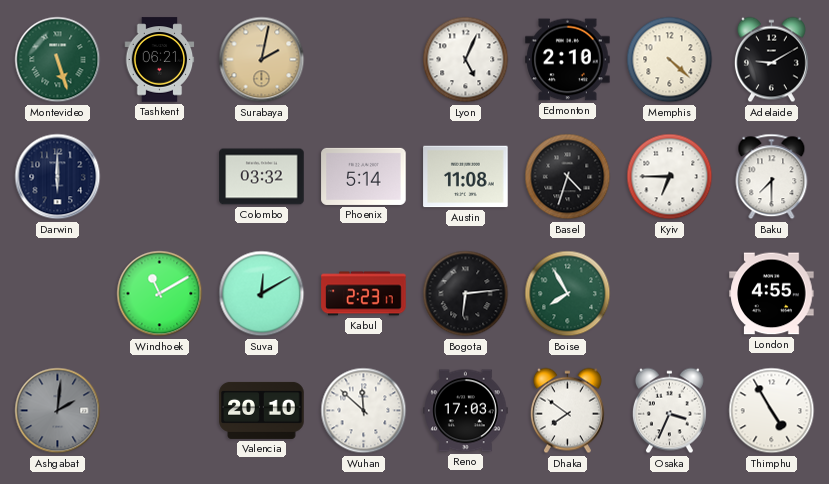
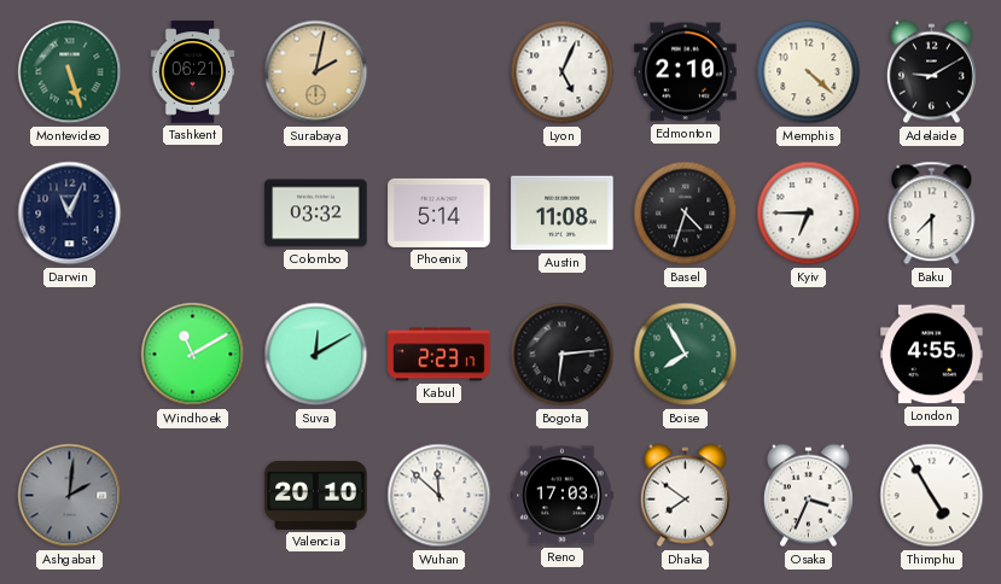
Darwin: 6:00 -> 11:04
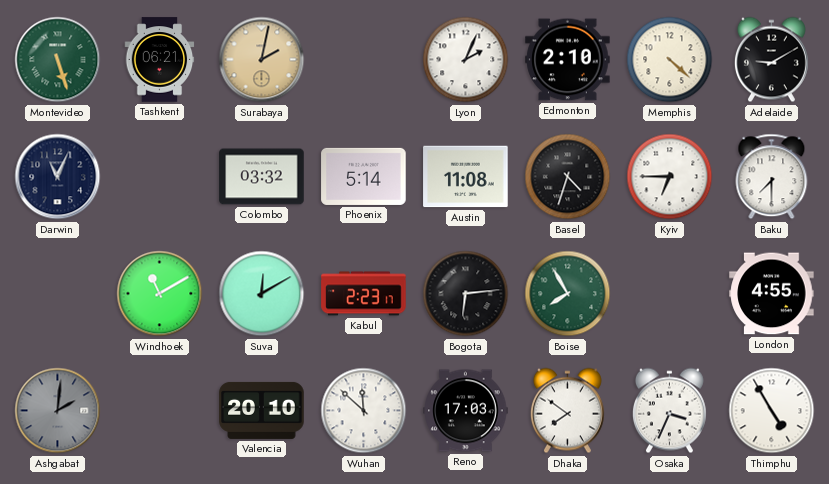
Lyon: 5:04 -> 2:04
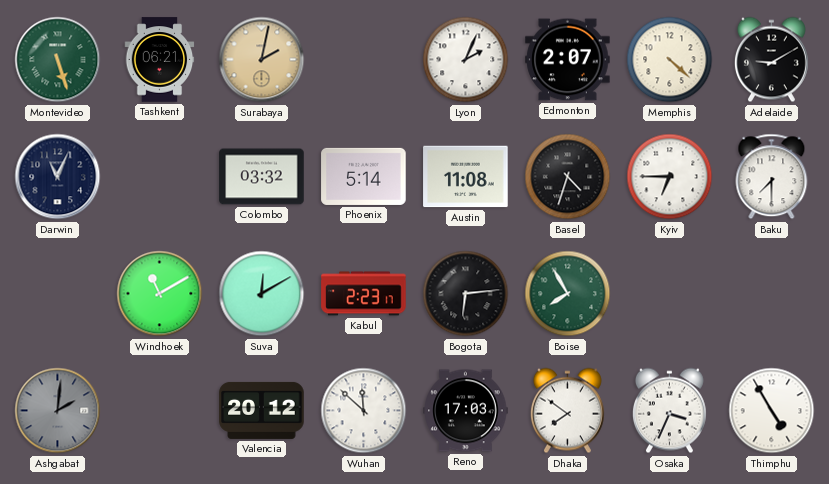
Edmonton: 2:10 -> 2:07
London: 4:55 -> none
Valencia: 20:10 -> 20:12
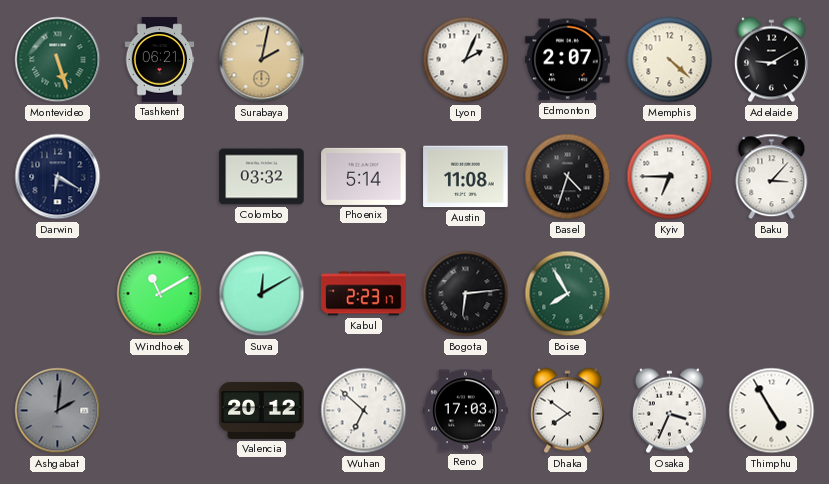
Darwin: 11:04 -> 6:20
Baku: 7:30 -> 3:07
Wuhan: 11:52 -> 6:52
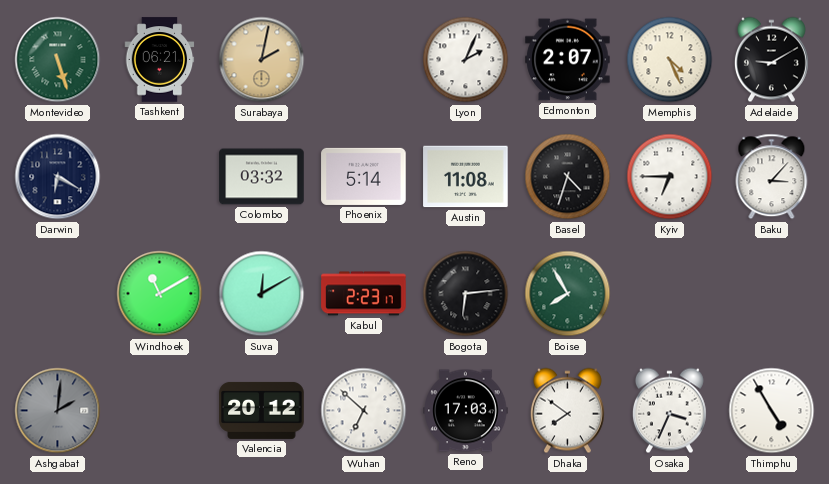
Memphis: 4:22 -> 4:26
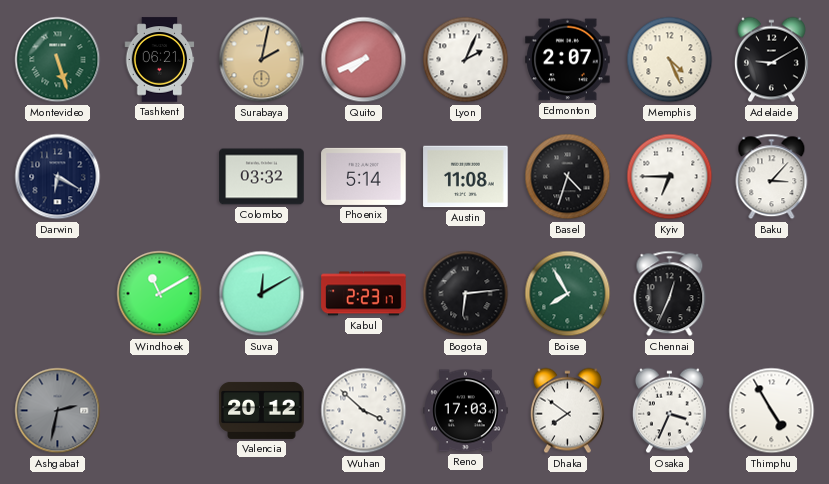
Quito: none -> 7:41
Chennai: none -> 12:34
Ashgabat: 2:01 -> 2:32
Wuhan: 6:52 -> 3:52
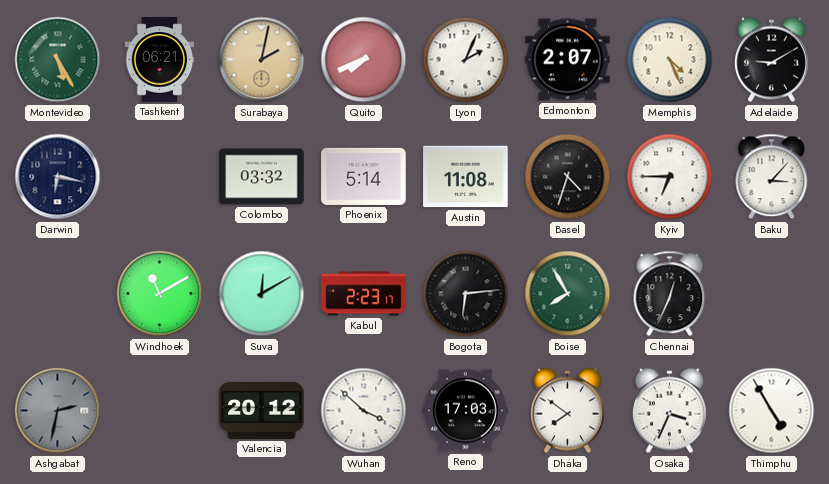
Montevideo: 5:27 -> 5:25
Darwin: 6:20 -> 6:17
